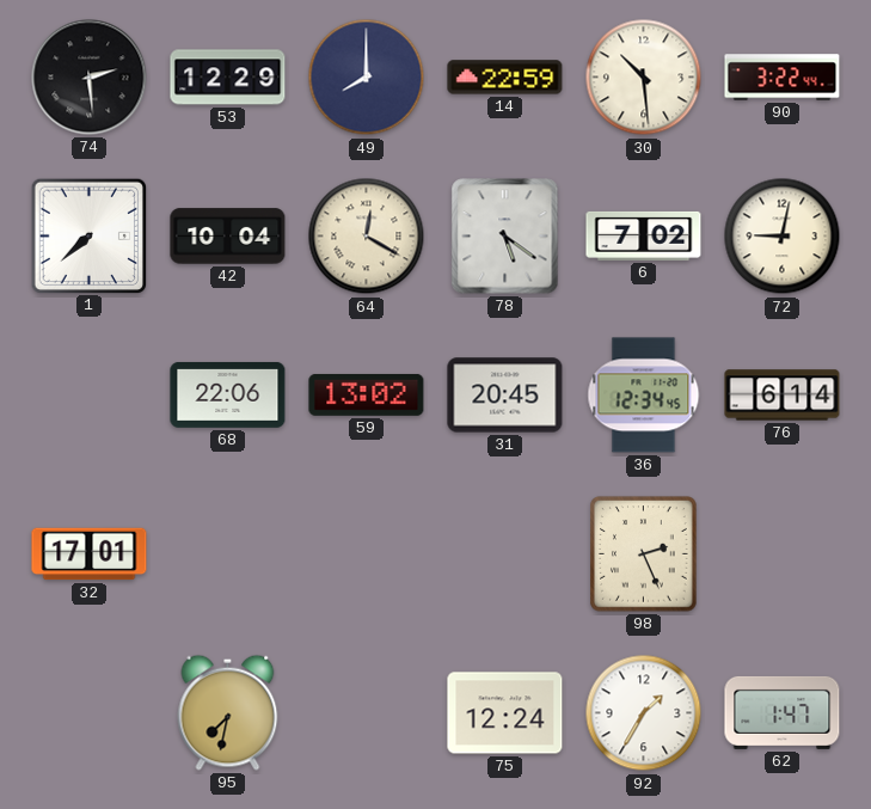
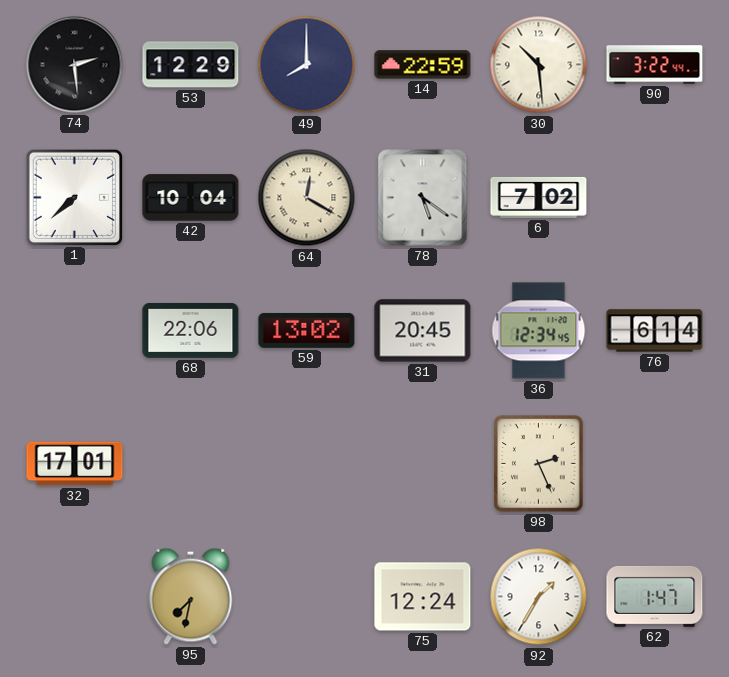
72: 9:02 -> none
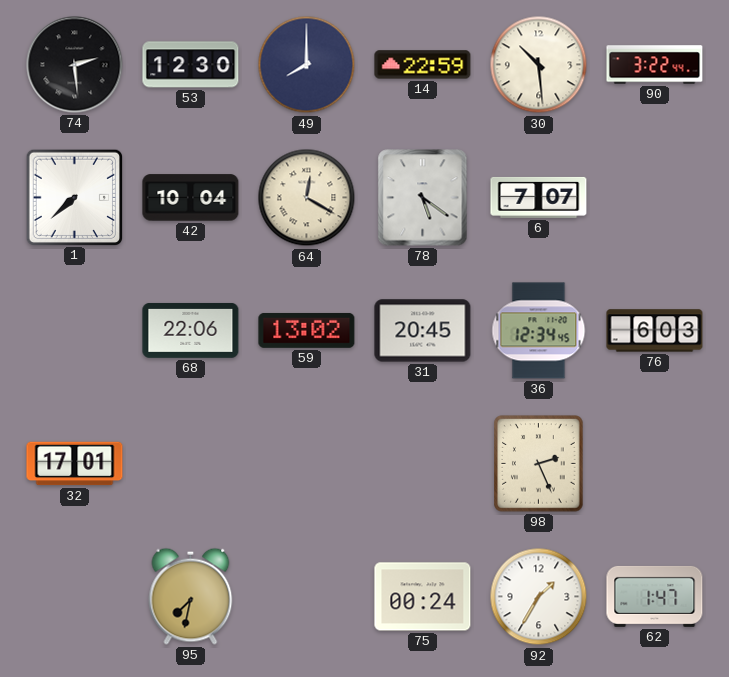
53: 12:29 -> 12:30
6: 7:02 -> 7:07
76: 6:14 -> 6:03
75: 12:24 -> 00:24
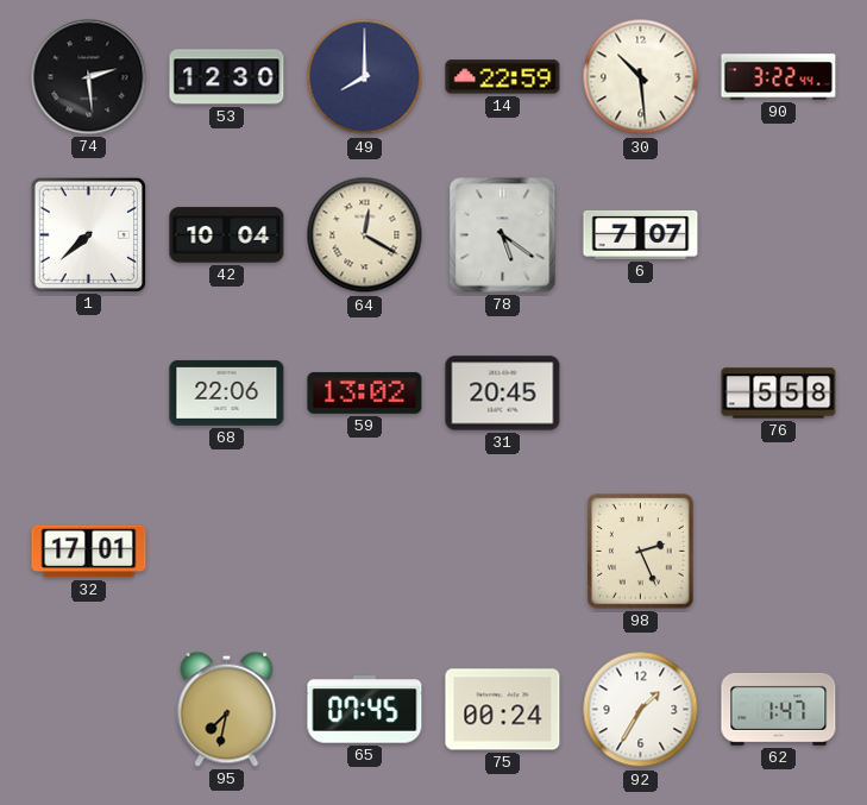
36: 12:34 -> none
76: 6:03 -> 5:58
65: none -> 07:45
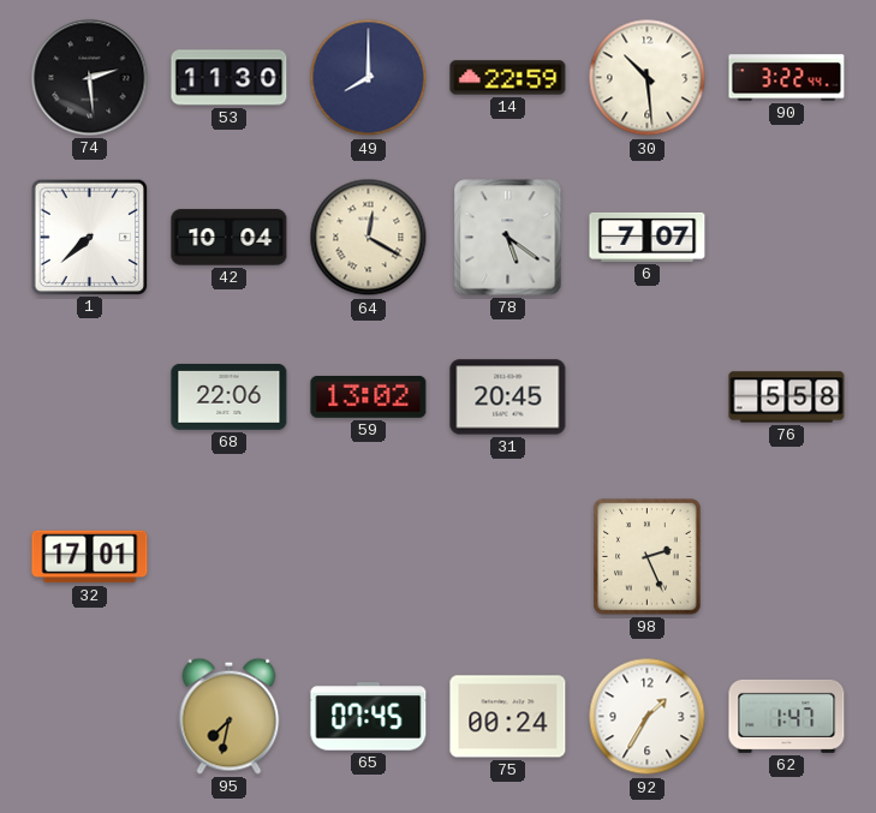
53: 12:30 -> 11:30
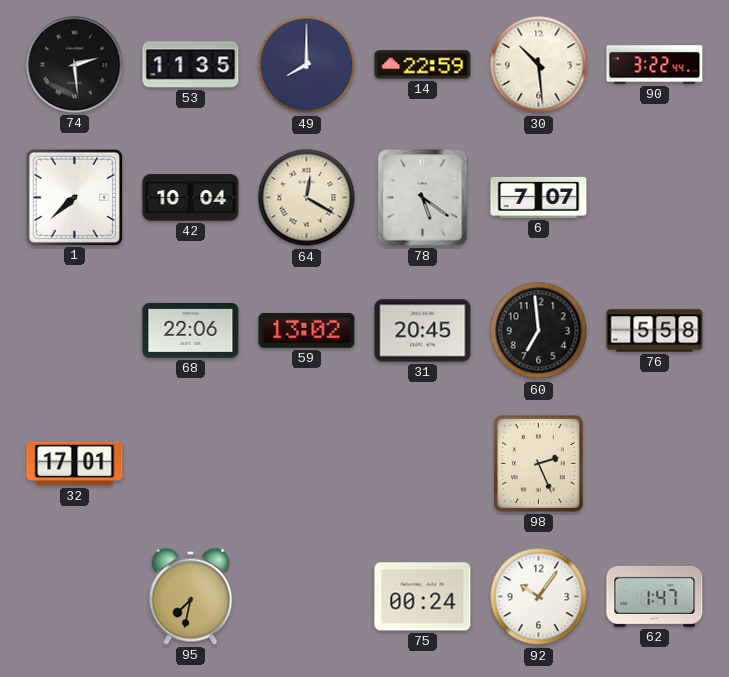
53: 11:30 -> 11:35
60: none -> 6:59
65: 07:45 -> none
92: 1:35 -> 10:06
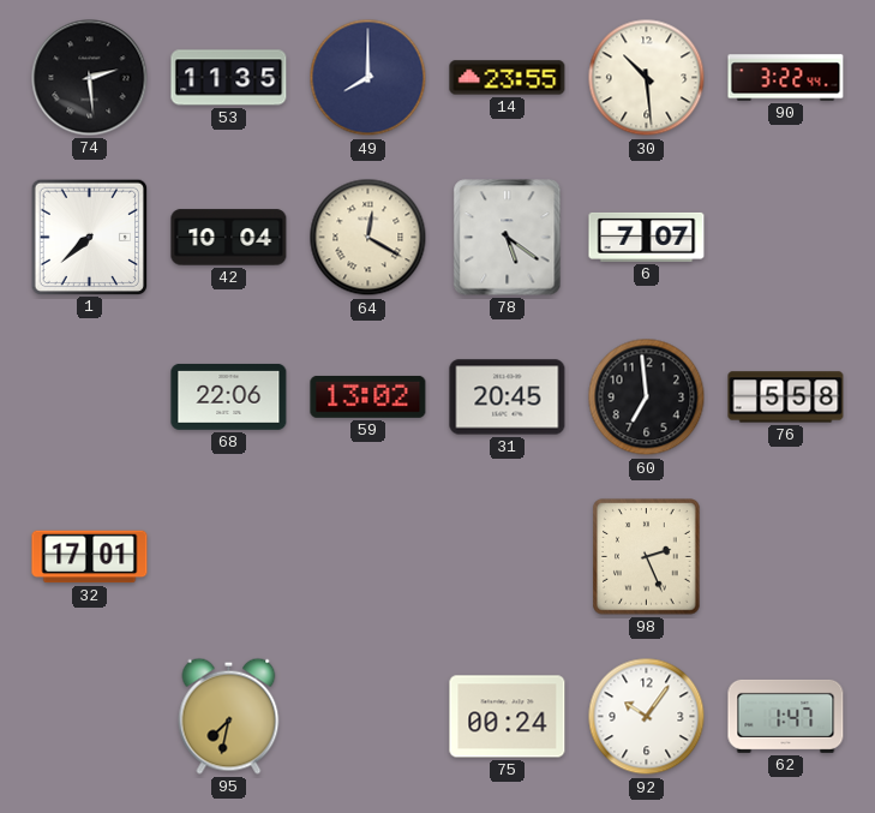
14: 22:59 -> 23:55
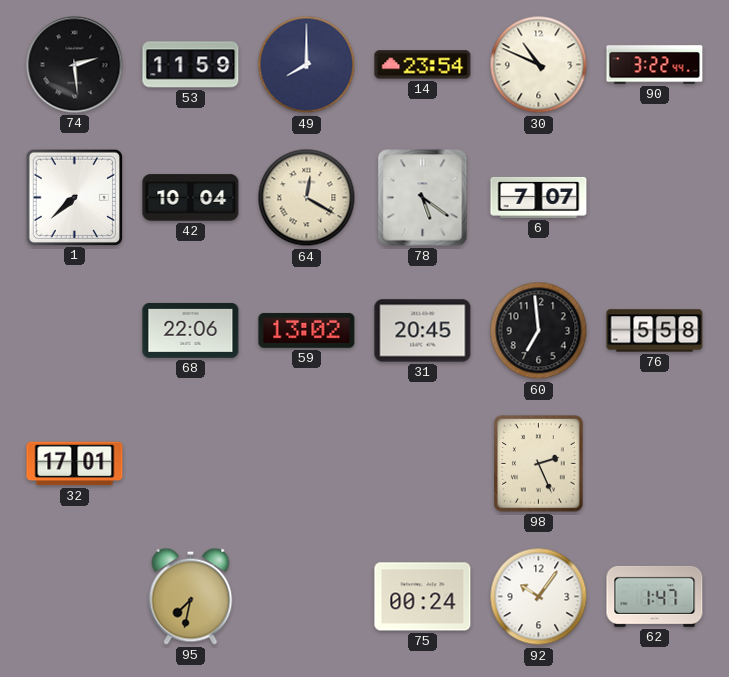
53: 11:35 -> 11:59
14: 23:55 -> 23:54
30: 10:29 -> 10:49
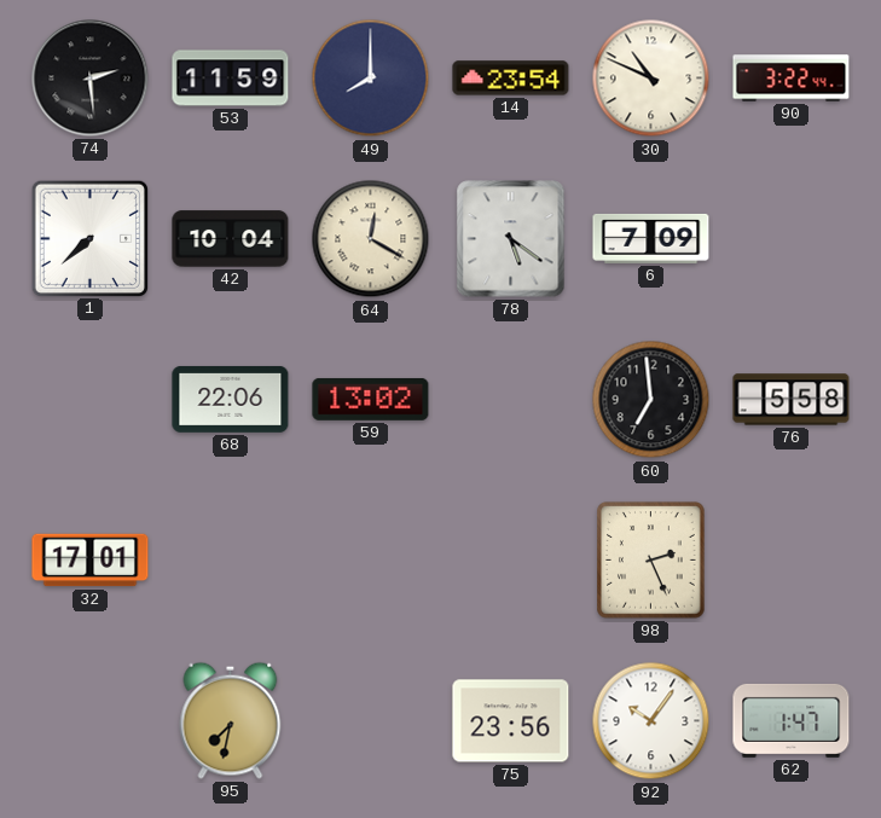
6: 7:07 -> 7:09
31: 20:45 -> none
75: 00:24 -> 23:56
